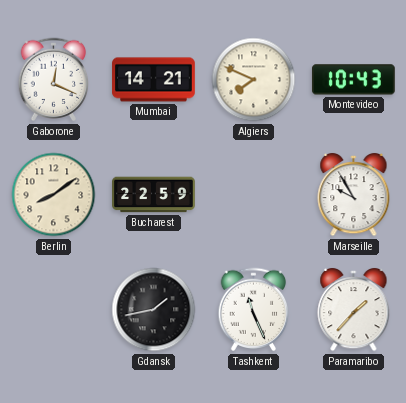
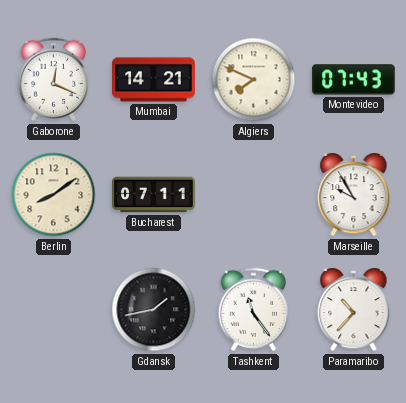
Montevideo: 10:43 -> 07:43
Bucharest: 22:59 -> 07:11
Tashkent: 11:26 -> 11:24
Paramaribo: 1:37 -> 10:37
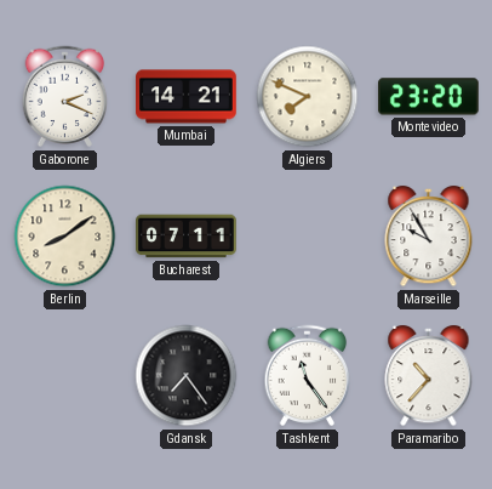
Gaborone: 12:19 -> 2:19
Montevideo: 07:43 -> 23:20
Gdansk: 1:43 -> 7:24
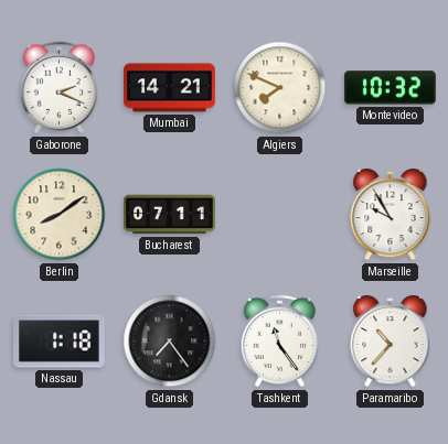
Montevideo: 23:20 -> 10:32
Nassau: none -> 1:18
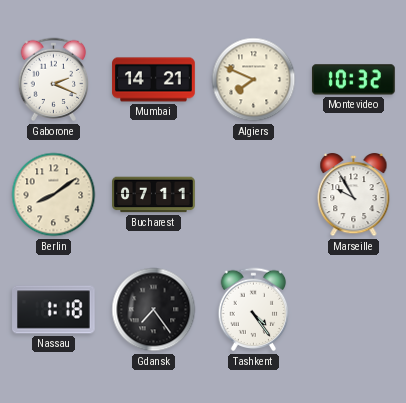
Tashkent: 11:24 -> 4:24
Paramaribo: 10:37 -> none
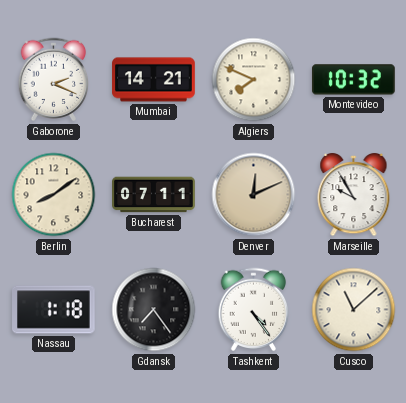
Denver: none -> 12:11
Cusco: none -> 11:08
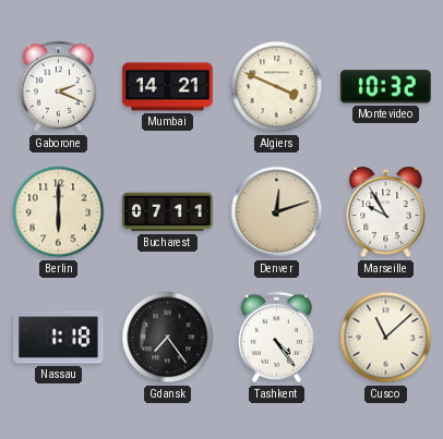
Algiers: 7:49 -> 3:49
Berlin: 8:09 -> 6:00
Denver: 12:11 -> 12:12
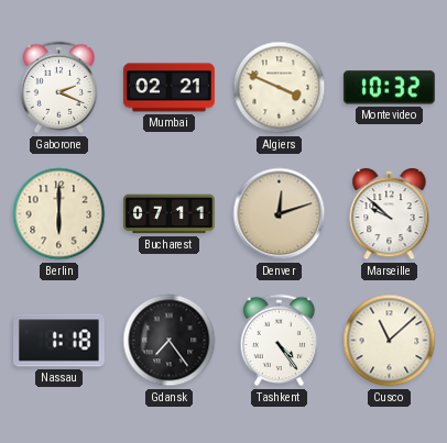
Mumbai: 14:21 -> 02:21
Marseille: 9:55 -> 9:52
